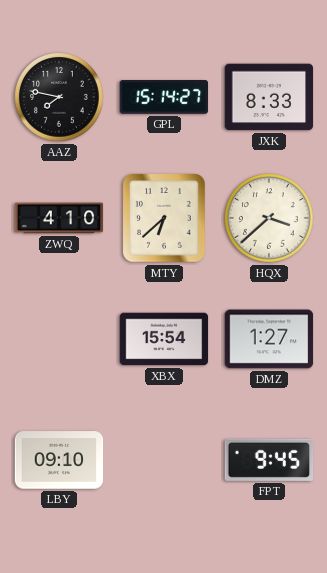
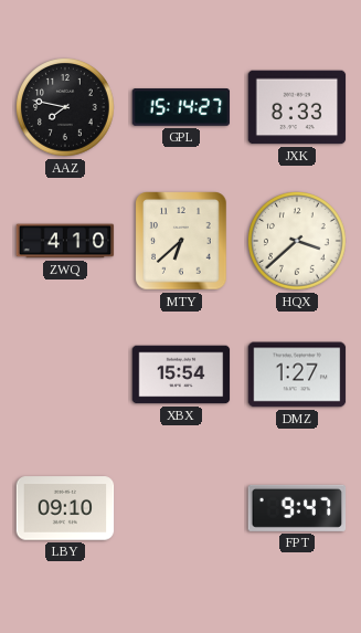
FPT: 9:45 -> 9:47
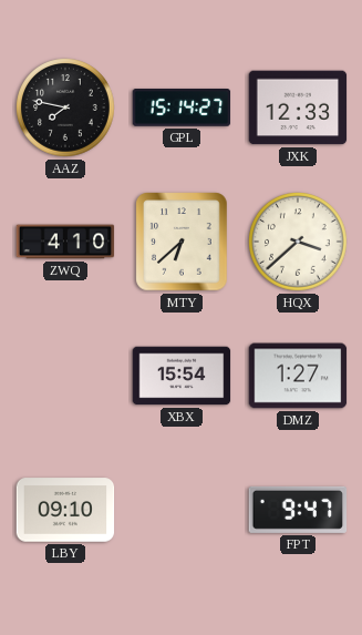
JXK: 8:33 -> 12:33
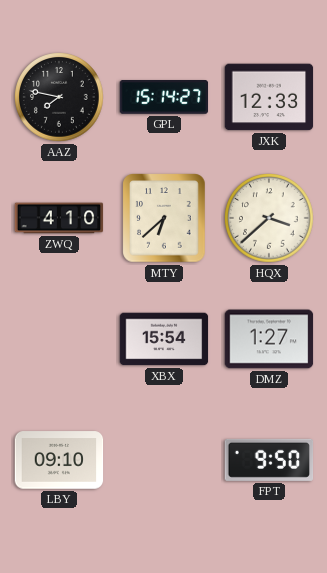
FPT: 9:47 -> 9:50
